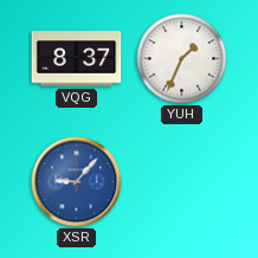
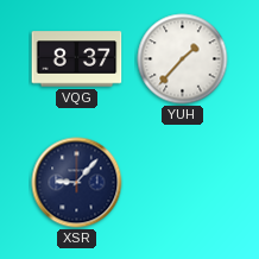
YUH: 1:34 -> 1:37
XSR dial: blue -> navy
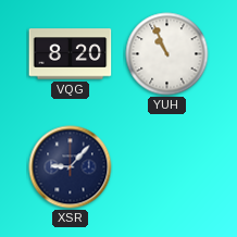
VQG: 8:37 -> 8:20
YUH: 1:37 -> 10:56
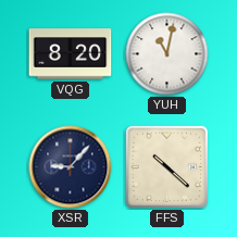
YUH: 10:56 -> 11:02
FFS: none -> 10:22
